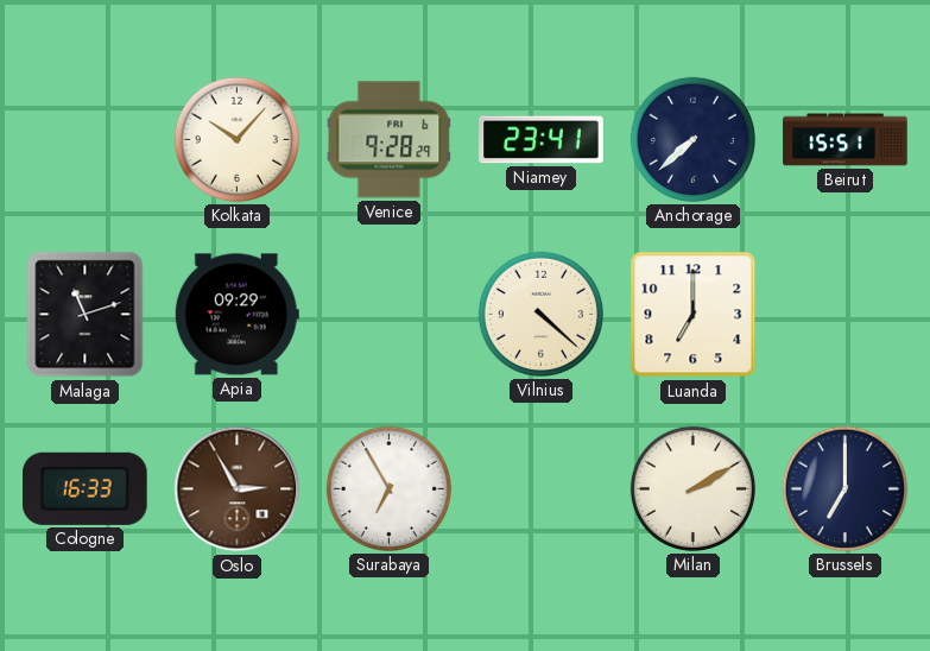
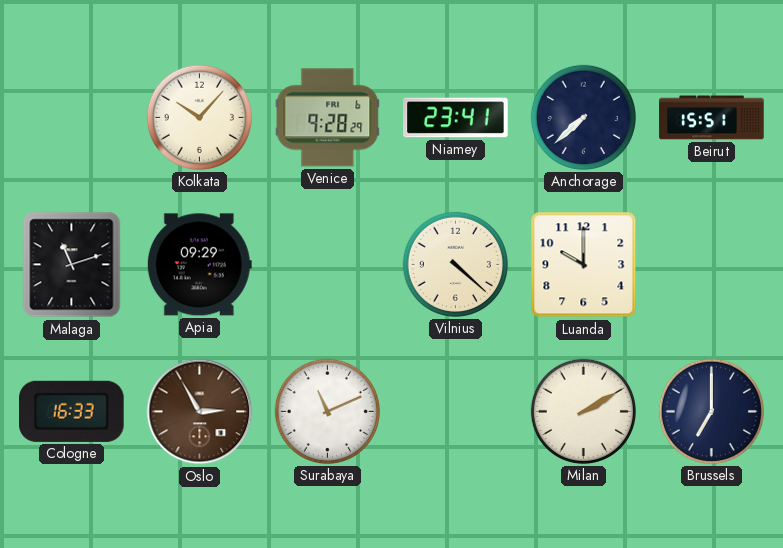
Luanda: 7:00 -> 10:00
Surabaya: 6:55 -> 11:11
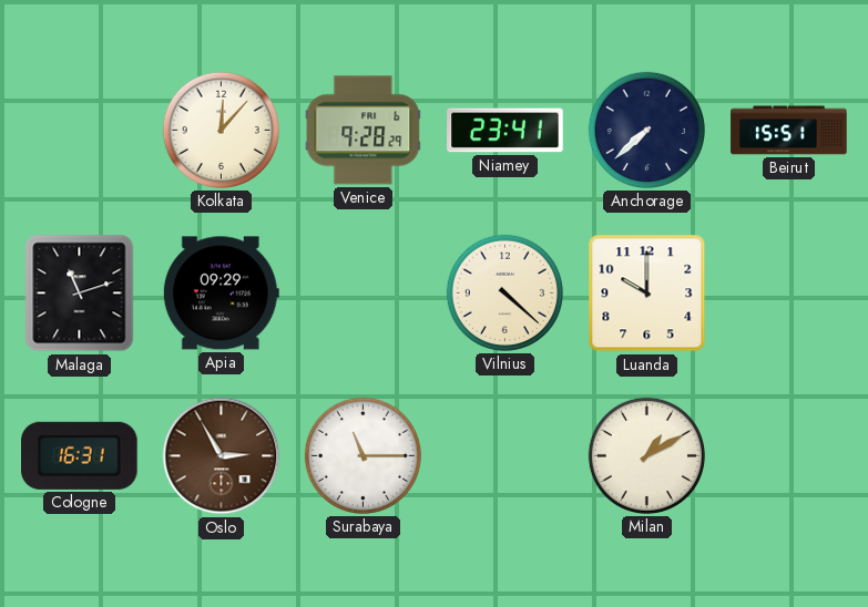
Kolkata: 10:07 -> 12:07
Cologne: 16:33 -> 16:31
Surabaya: 11:11 -> 11:15
Milan: 2:10 -> 1:10
Brussels: 7:00 -> none
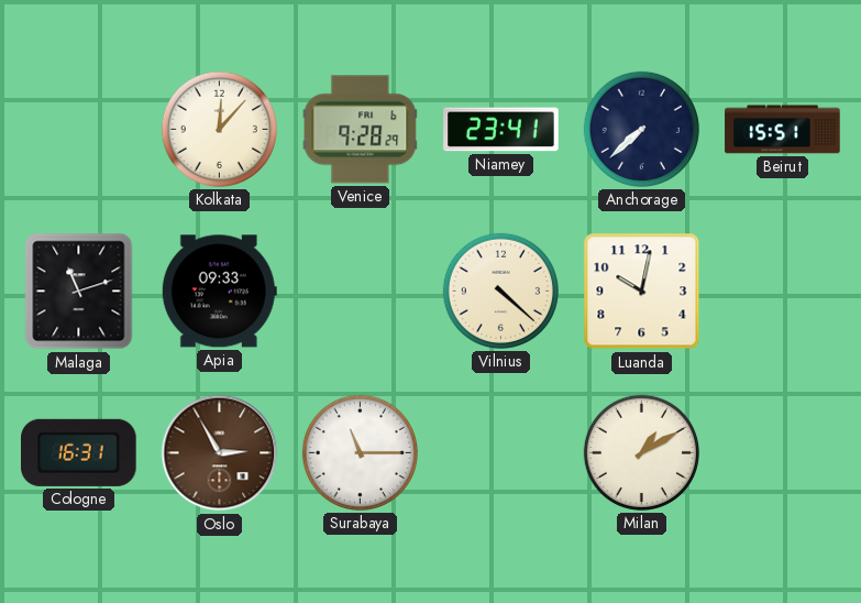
Apia: 09:29 -> 09:33
Luanda: 10:00 -> 10:02
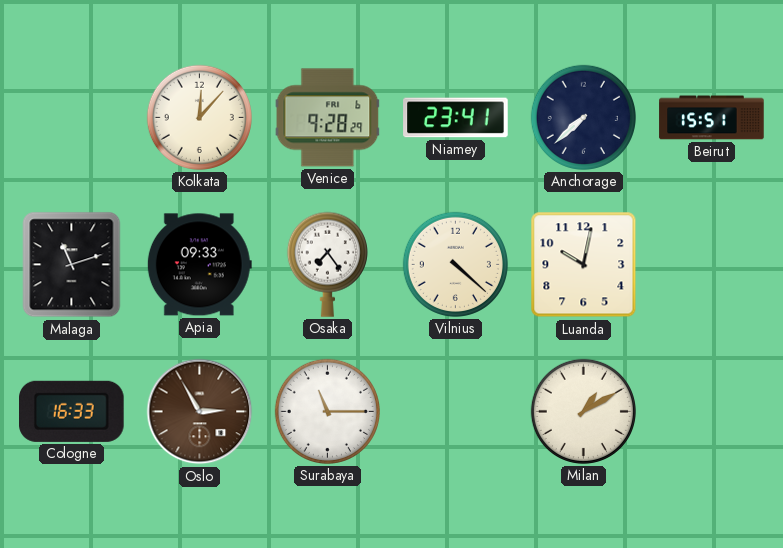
Osaka: none -> 7:24
Cologne: 16:31 -> 16:33
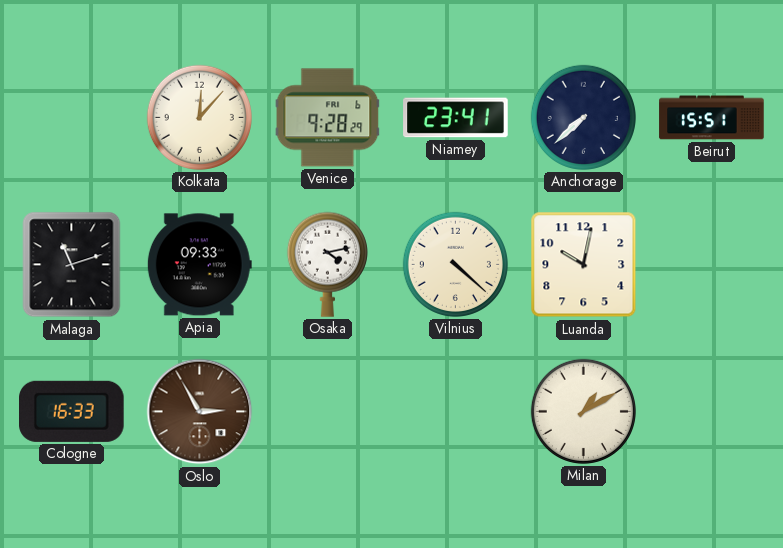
Osaka: 7:24 -> 4:13
Surabaya: 11:15 -> none
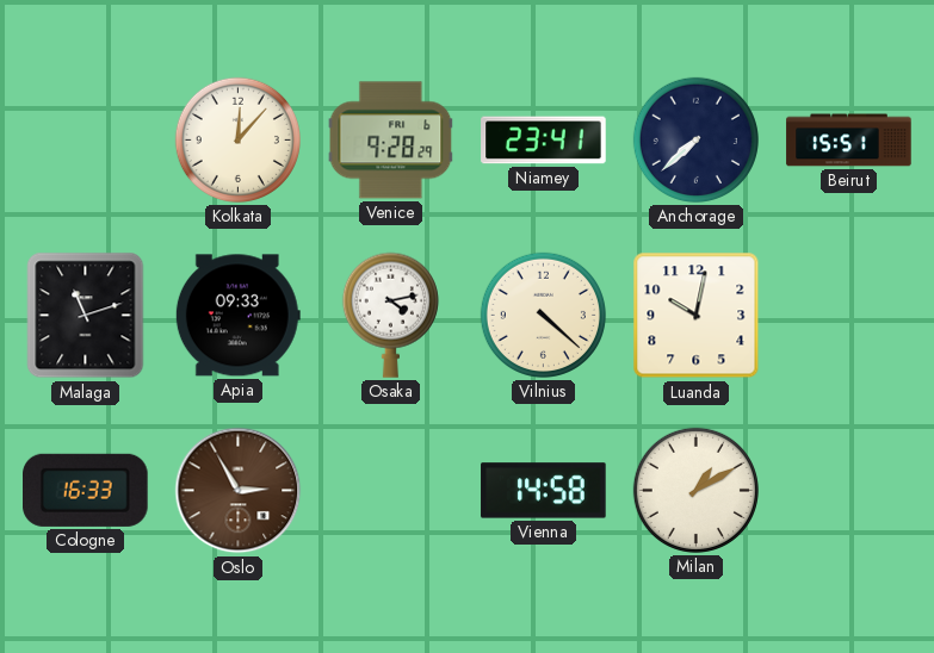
Vienna: none -> 14:58
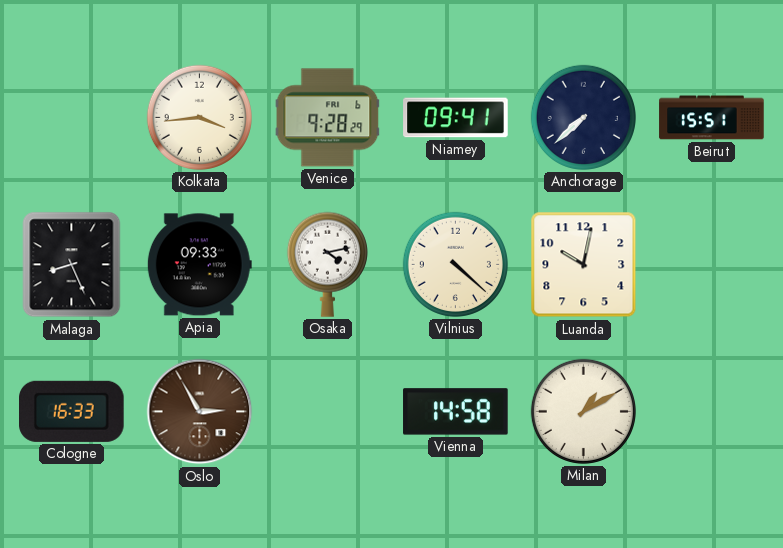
Kolkata: 12:07 -> 3:44
Niamey: 23:41 -> 09:41
Malaga: 11:12 -> 8:26
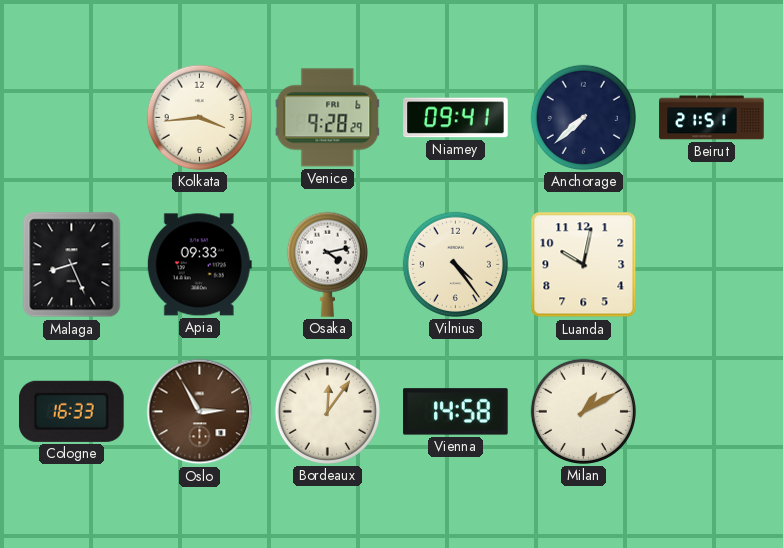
Beirut: 15:51 -> 21:51
Vilnius: 4:22 -> 4:24
Bordeaux: none -> 12:06
